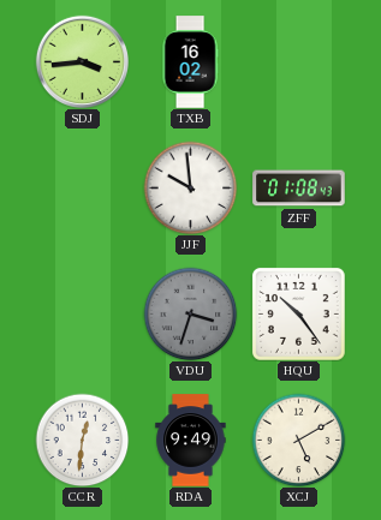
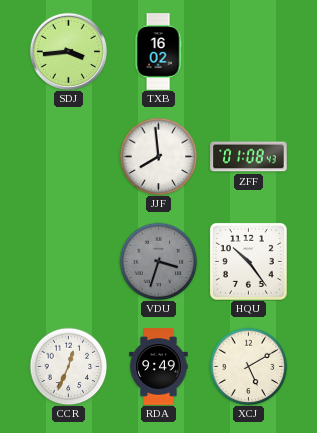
JJF: 9:59 -> 7:59
CCR: 12:31 -> 12:34
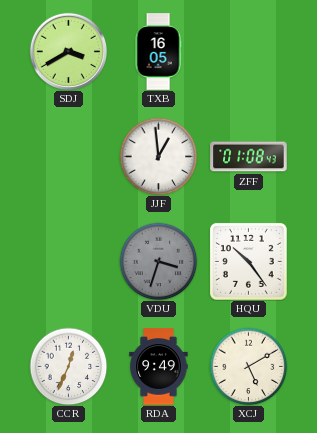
SDJ: 3:44 -> 3:40
TXB: 16:02 -> 16:05
JJF: 7:59 -> 12:59
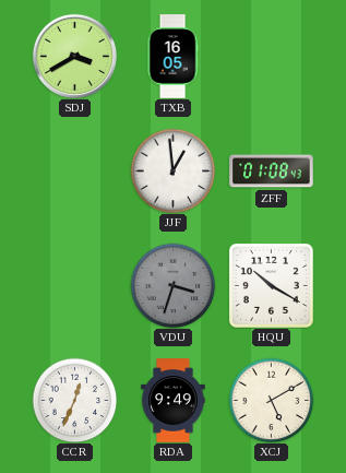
HQU: 10:24 -> 10:20
